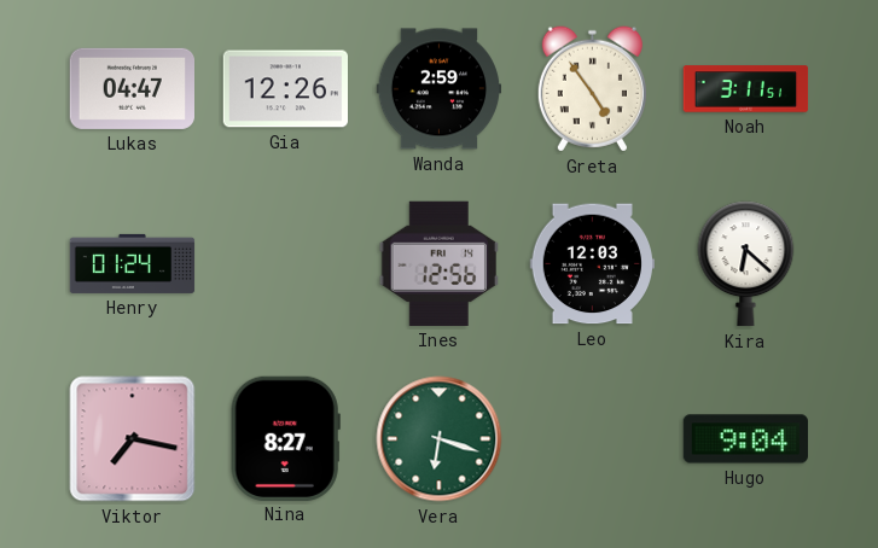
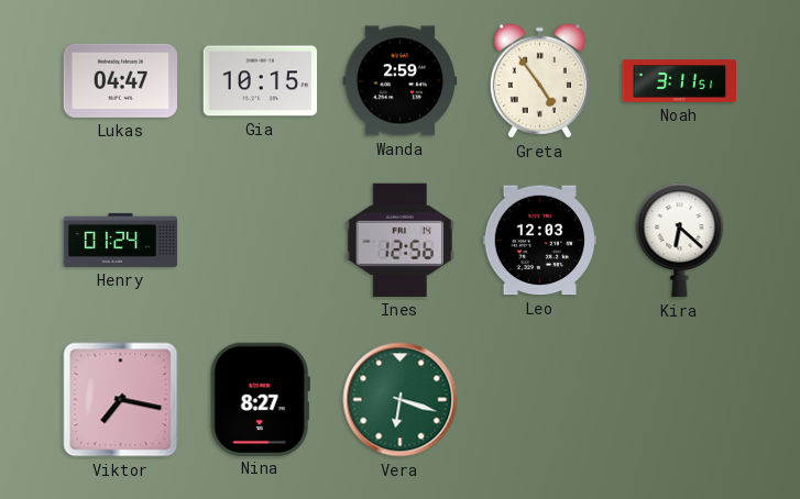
Gia: 12:26 -> 10:15
Hugo: 9:04 -> none
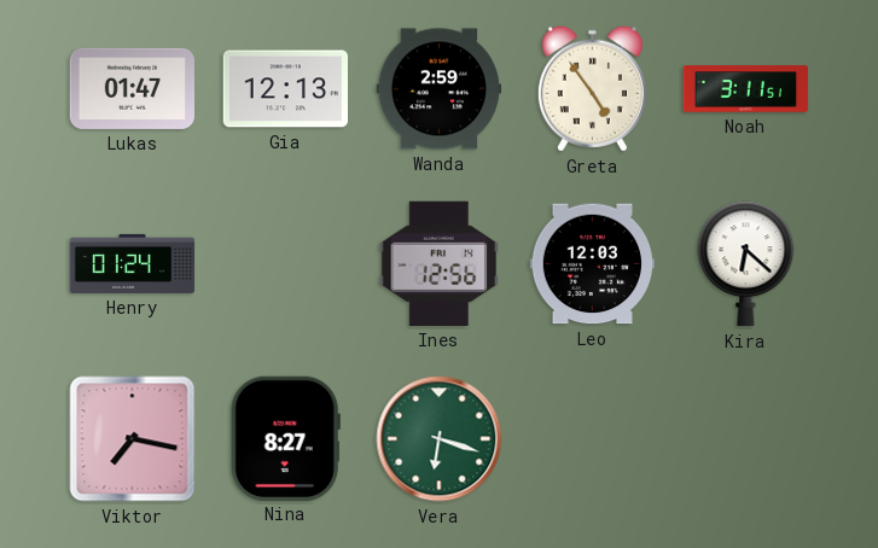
Lukas: 04:47 -> 01:47
Gia: 10:15 -> 12:13
